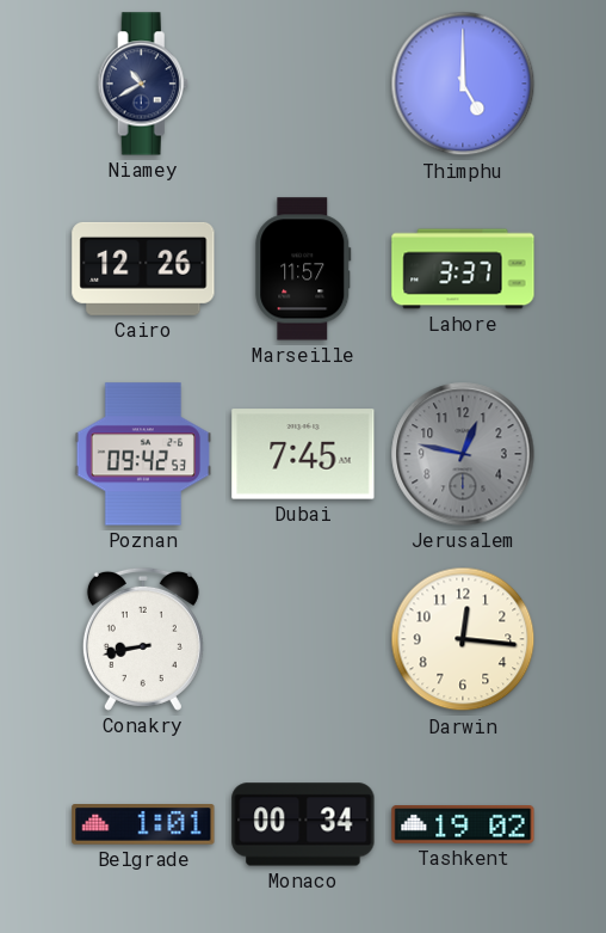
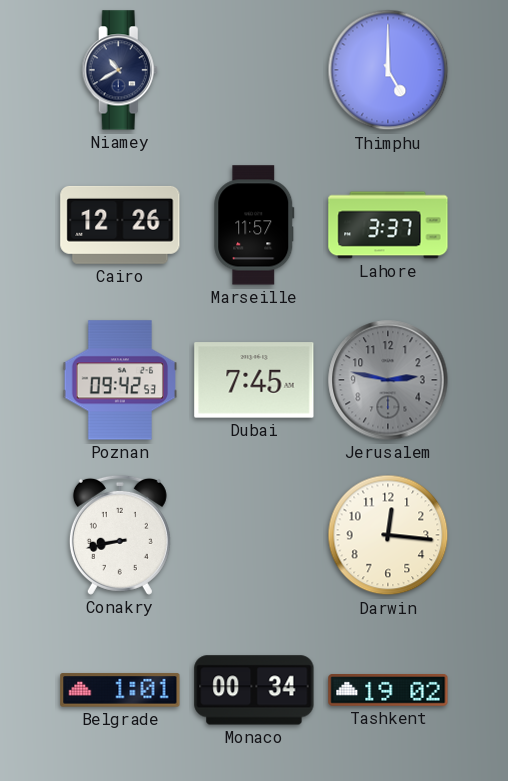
Jerusalem: 12:47 -> 2:47
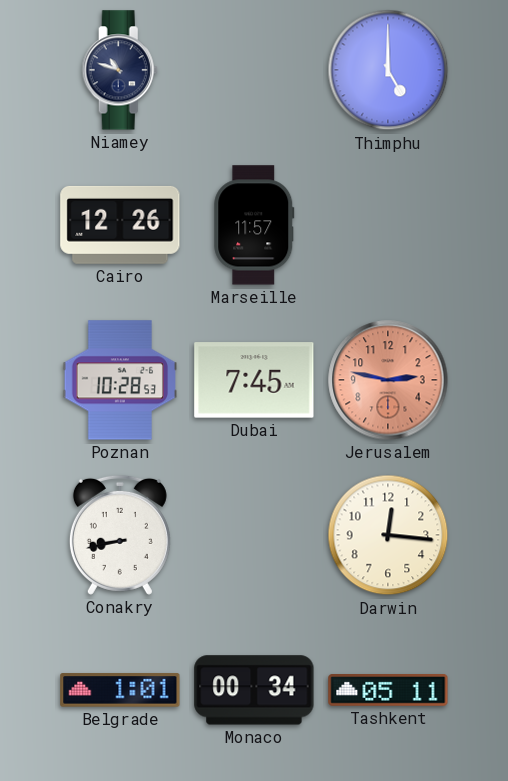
Niamey: 10:40 -> 10:48
Lahore: 3:37 -> none
Poznan: 09:42 -> 10:28
Jerusalem dial: grey -> salmon
Tashkent: 19:02 -> 05:11
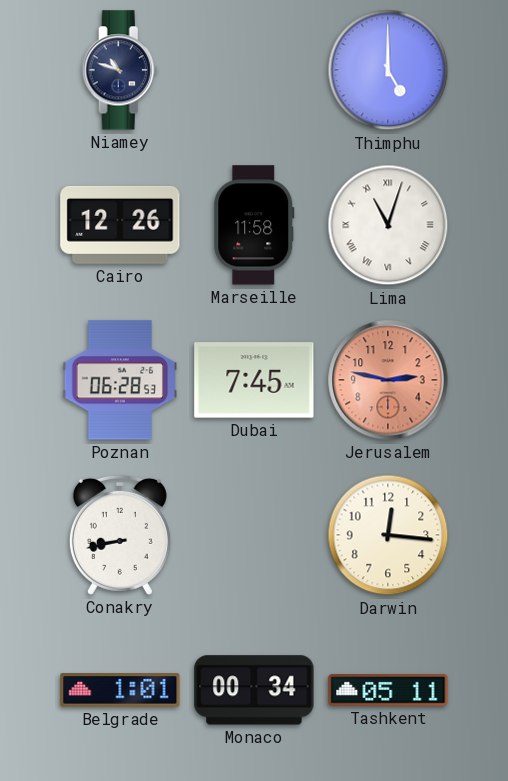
Marseille: 11:57 -> 11:58
Lima: none -> 11:03
Poznan: 10:28 -> 06:28
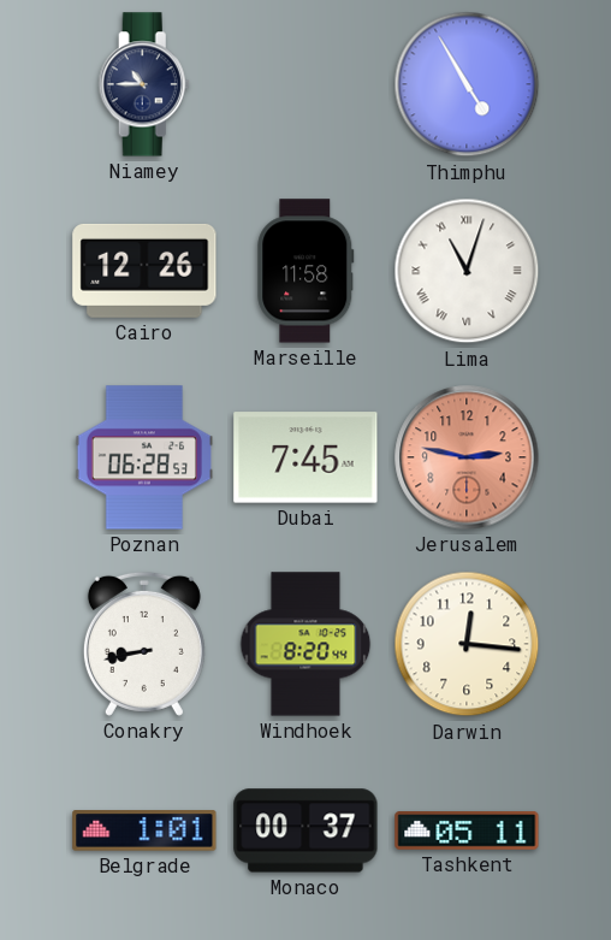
Niamey: 10:48 -> 10:45
Thimphu: 5:00 -> 4:55
Windhoek: none -> 8:20
Monaco: 00:34 -> 00:37
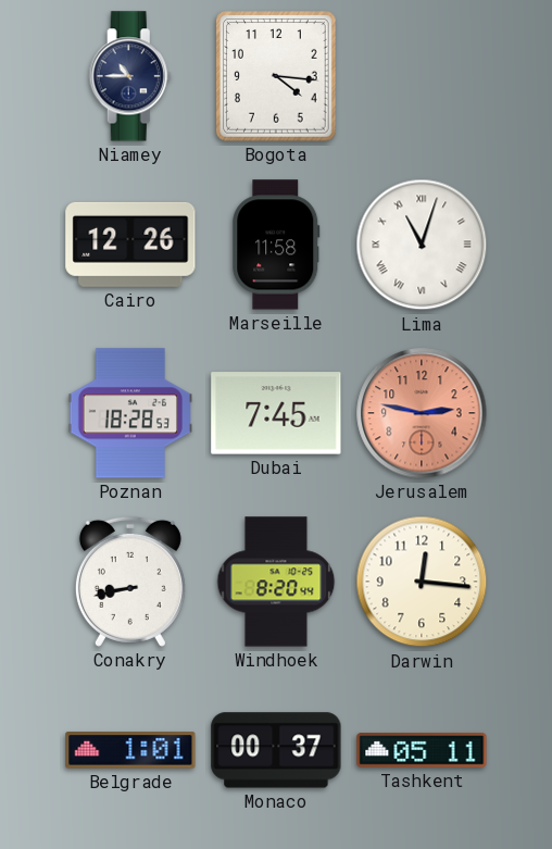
Bogota: none -> 4:16
Thimphu: 4:55 -> none
Poznan: 06:28 -> 18:28
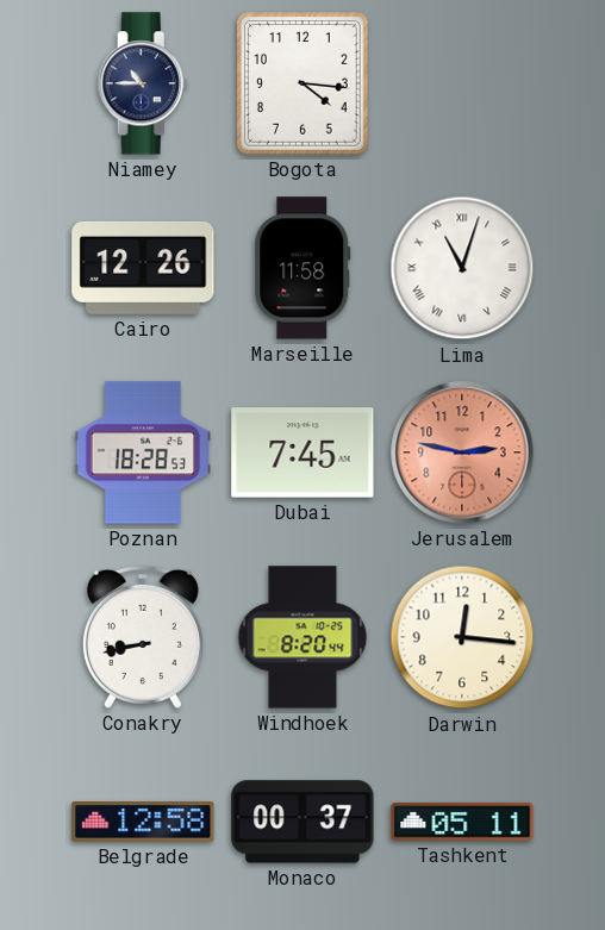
Belgrade: 1:01 -> 12:58
